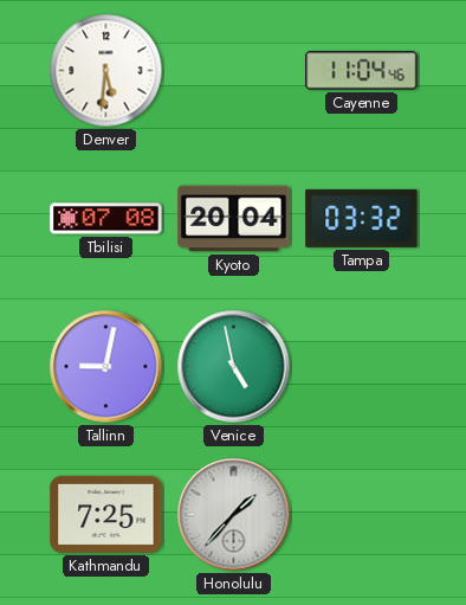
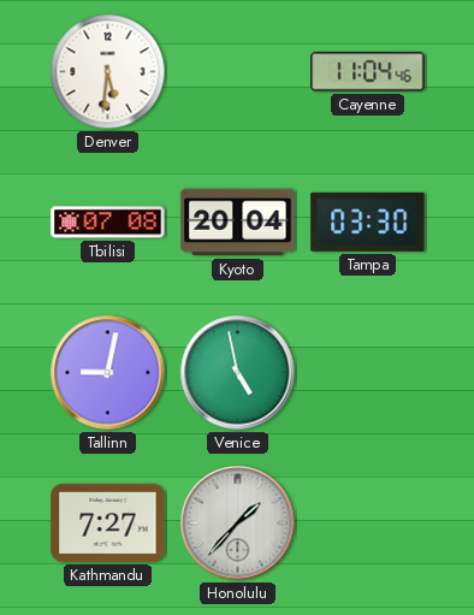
Tampa: 03:32 -> 03:30
Kathmandu: 7:25 -> 7:27
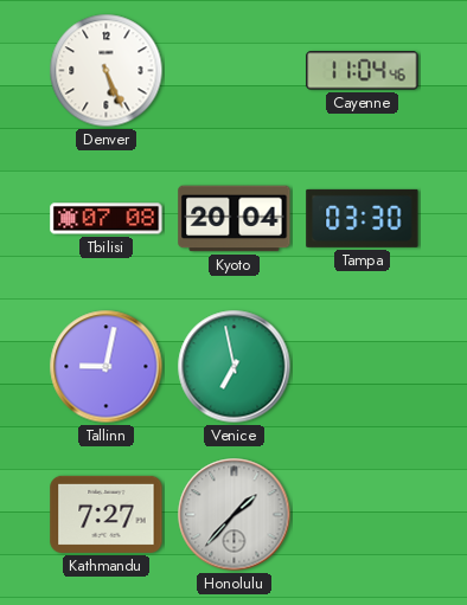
Denver: 5:31 -> 5:26
Venice: 4:58 -> 6:58
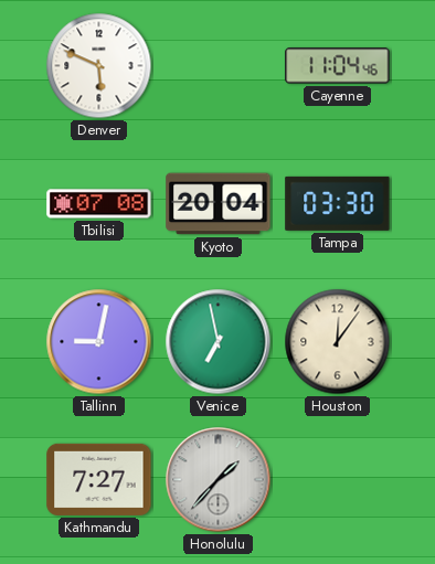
Denver: 5:26 -> 5:49
Houston: none -> 12:06
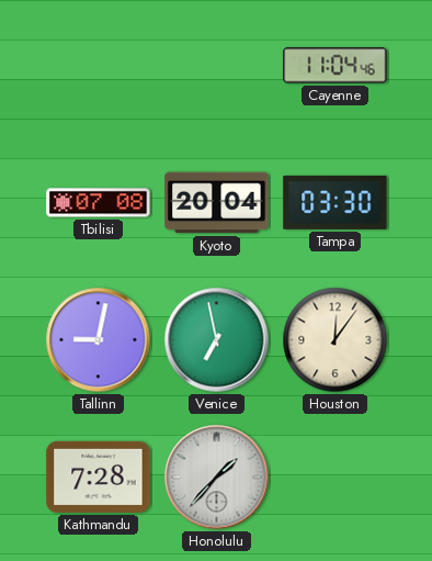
Denver: 5:49 -> none
Kathmandu: 7:27 -> 7:28
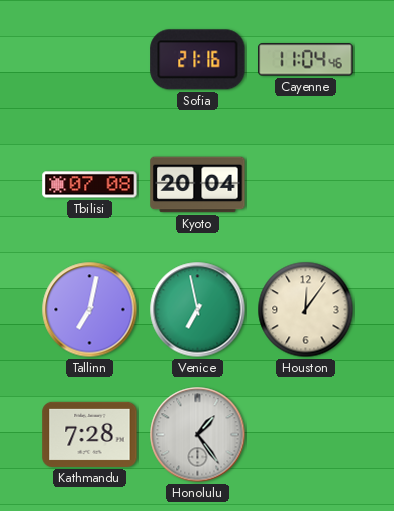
Sofia: none -> 21:16
Tampa: 03:30 -> none
Tallinn: 9:02 -> 7:02
Honolulu: 1:37 -> 1:24
